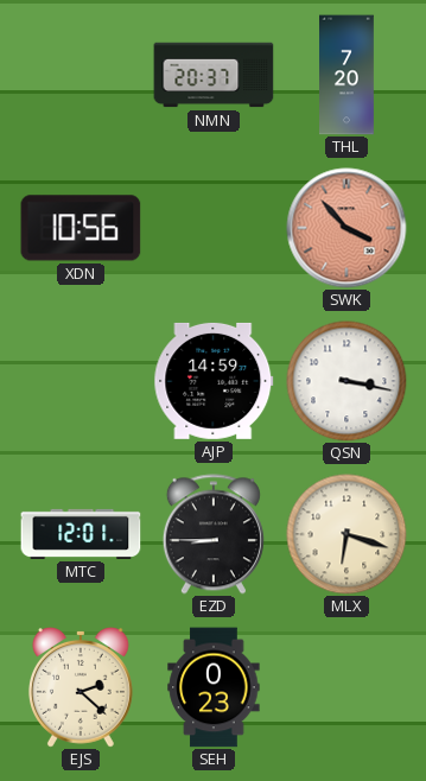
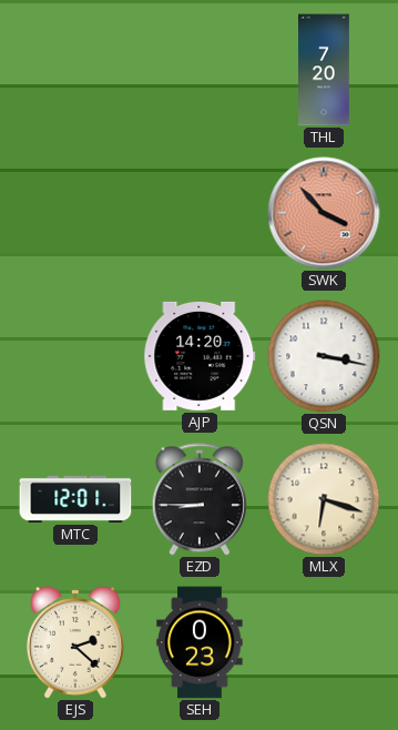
NMN: 20:37 -> none
XDN: 10:56 -> none
AJP: 14:59 -> 14:20
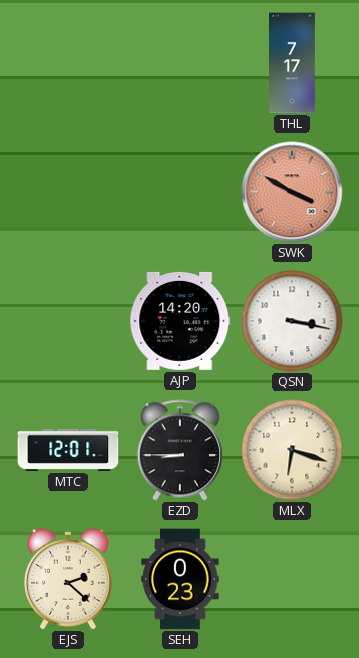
THL: 7:20 -> 7:17
SWK: 3:53 -> 3:50
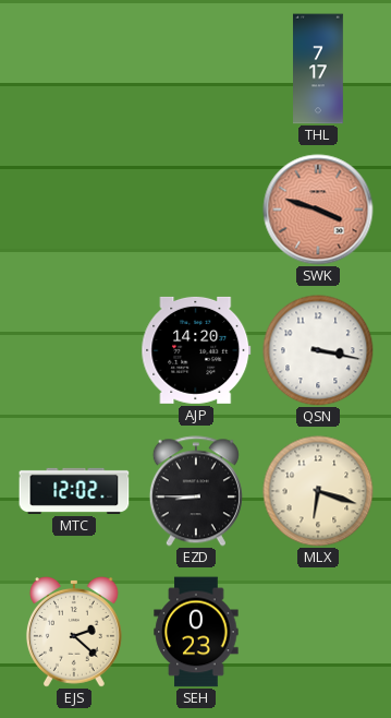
SWK: 3:50 -> 3:48
MTC: 12:01 -> 12:02
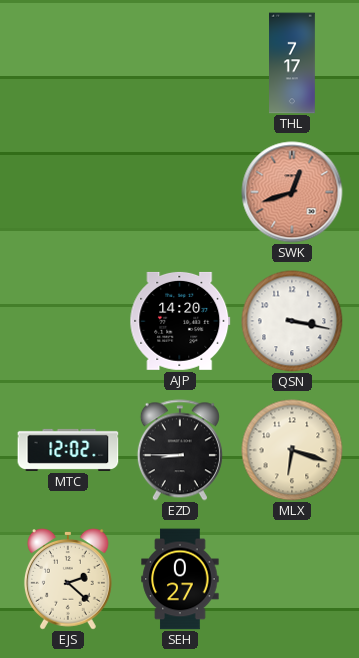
SWK: 3:48 -> 12:42
SEH: 0:23 -> 0:27
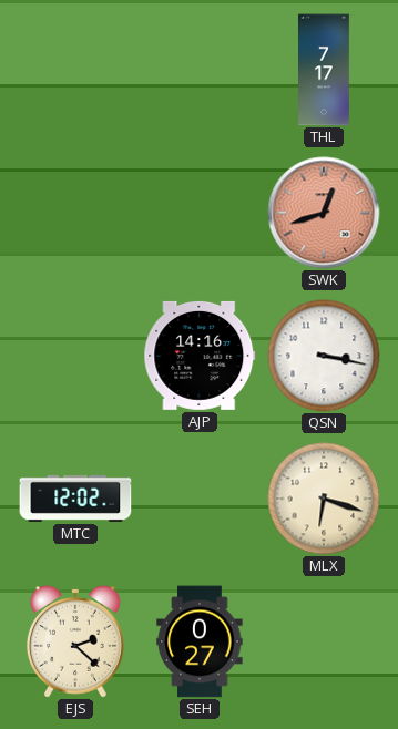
AJP: 14:20 -> 14:16
EZD: 8:45 -> none
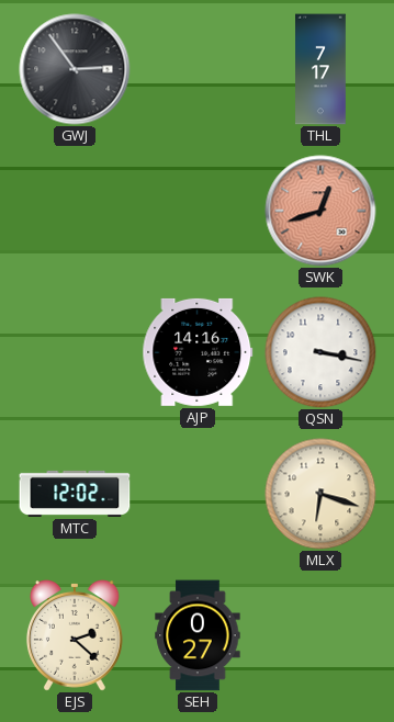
GWJ: none -> 2:54
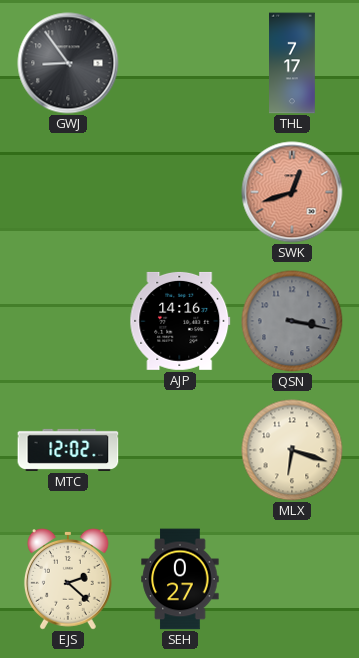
GWJ: 2:54 -> 8:54
QSN dial: white -> grey
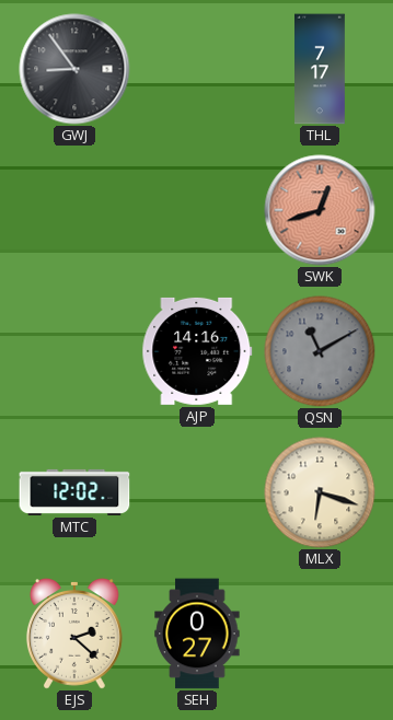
QSN: 3:17 -> 11:10
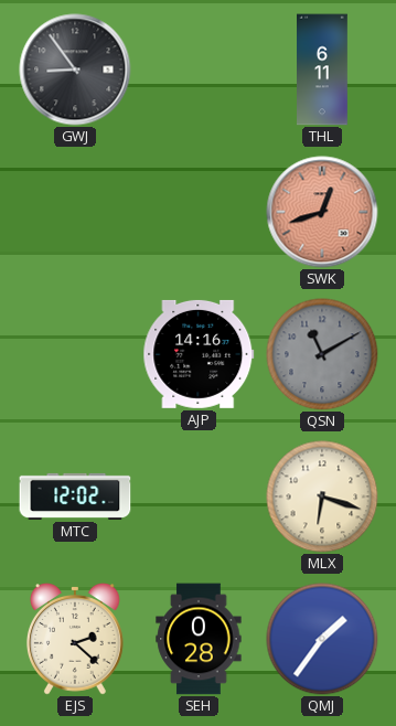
THL: 7:17 -> 6:11
SEH: 0:27 -> 0:28
QMJ: none -> 1:36
